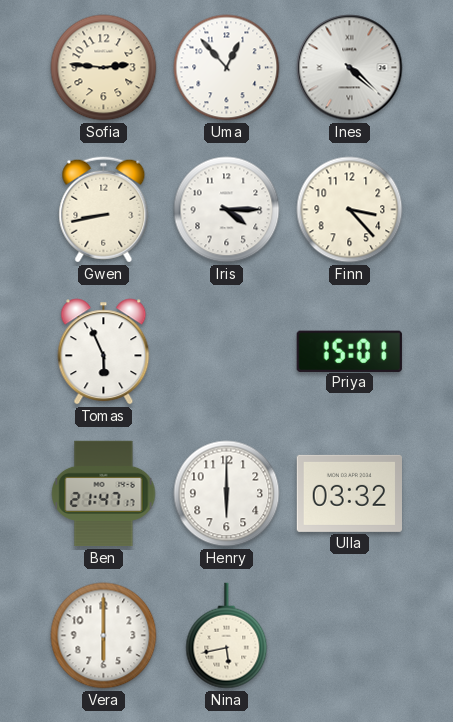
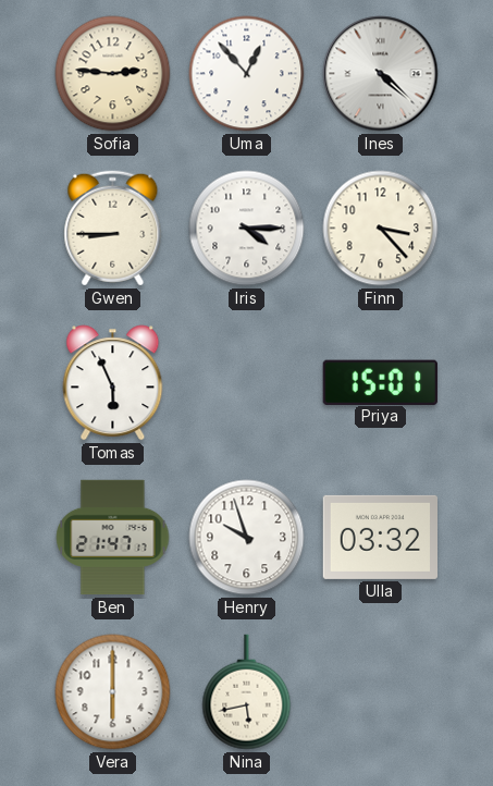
Gwen: 8:43 -> 8:45
Henry: 6:00 -> 9:57
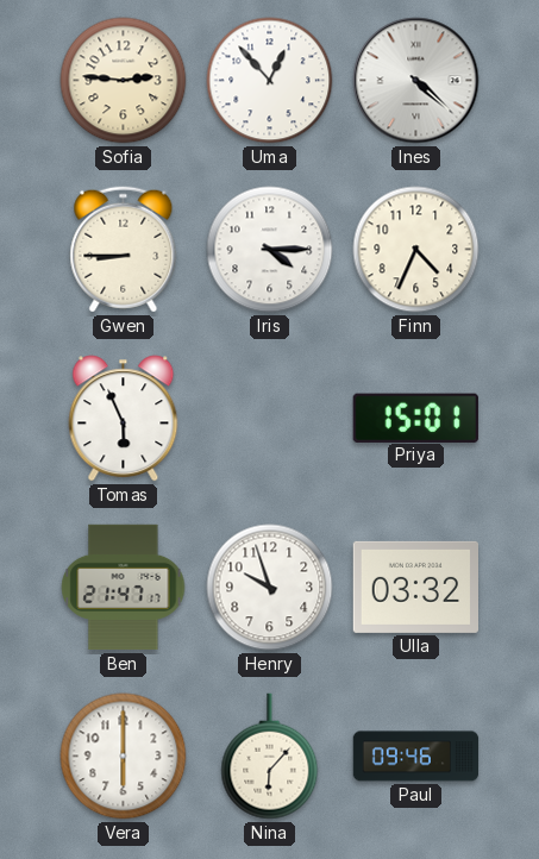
Finn: 3:23 -> 4:34
Nina: 5:43 -> 6:07
Paul: none -> 09:46
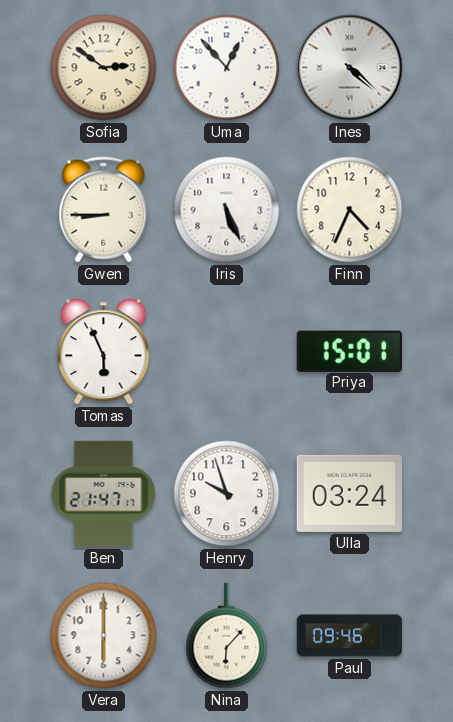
Sofia: 2:46 -> 2:51
Iris: 4:15 -> 5:26
Ulla: 03:32 -> 03:24
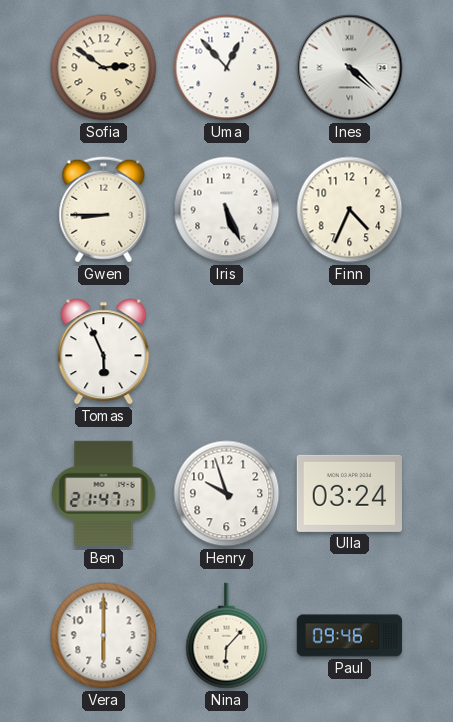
Priya: 15:01 -> none
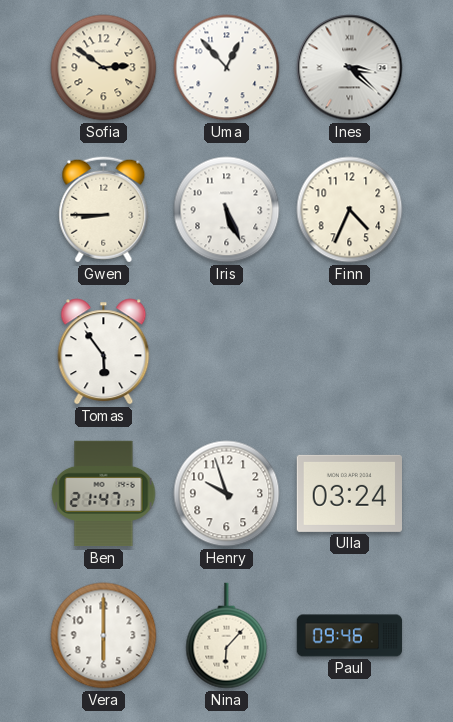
Ines: 4:22 -> 3:22
Tomas: 5:56 -> 5:54
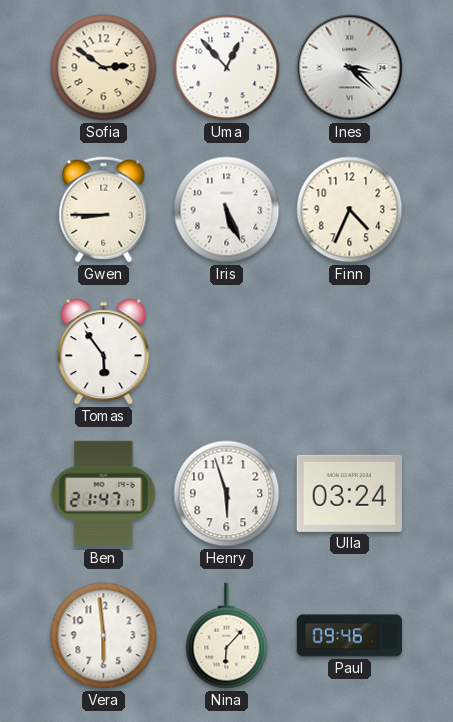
Henry: 9:57 -> 5:57
Vera: 6:00 -> 5:59
